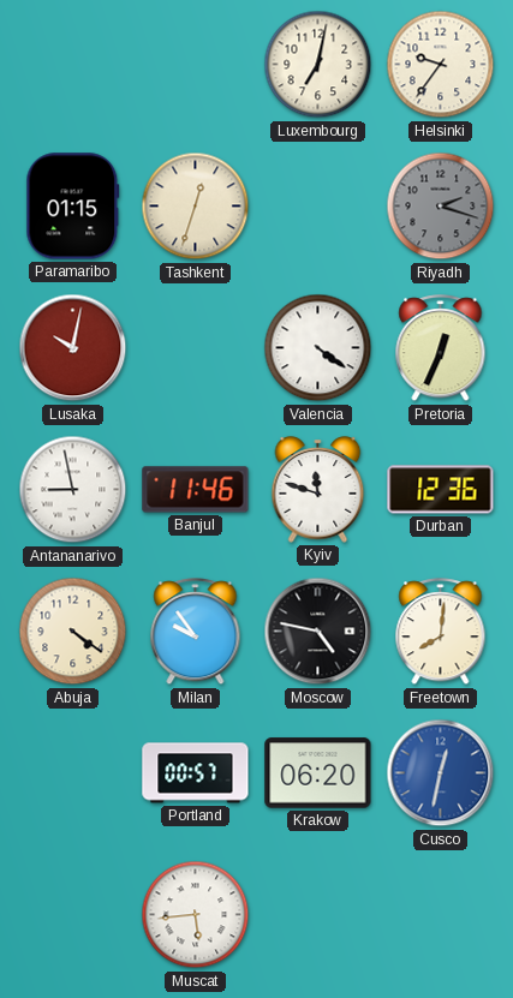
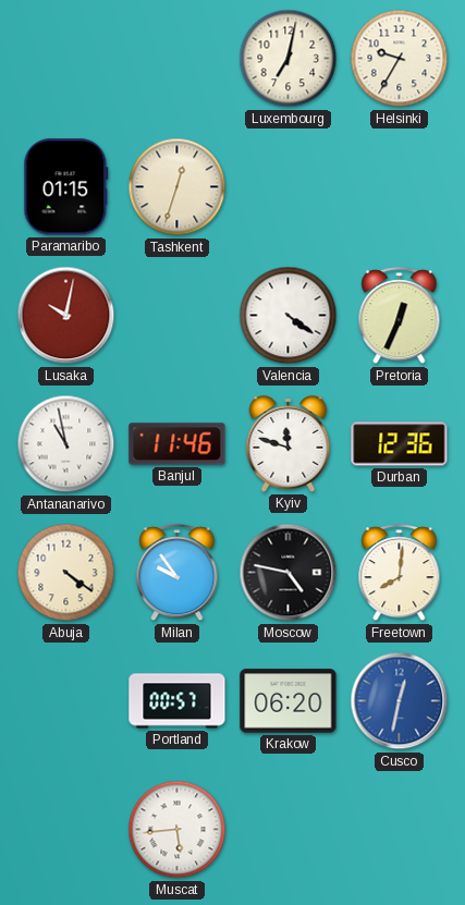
Helsinki: 9:36 -> 9:35
Riyadh: 2:18 -> none
Antananarivo: 8:58 -> 10:58
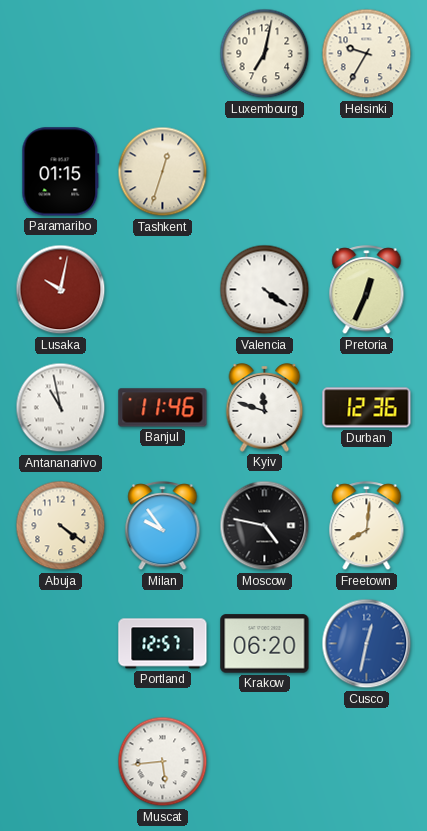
Portland: 00:57 -> 12:57
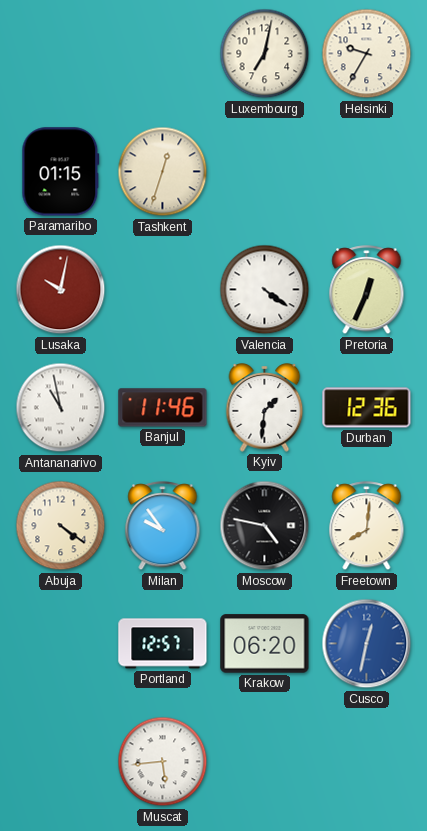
Kyiv: 11:48 -> 1:31
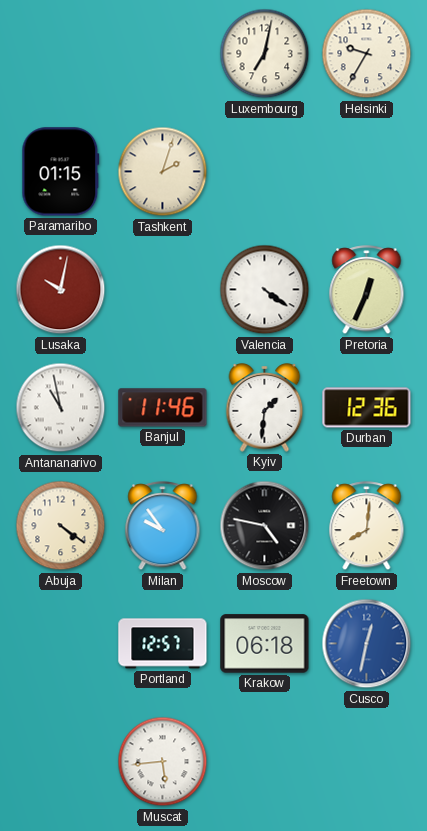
Tashkent: 12:33 -> 2:03
Krakow: 06:20 -> 06:18
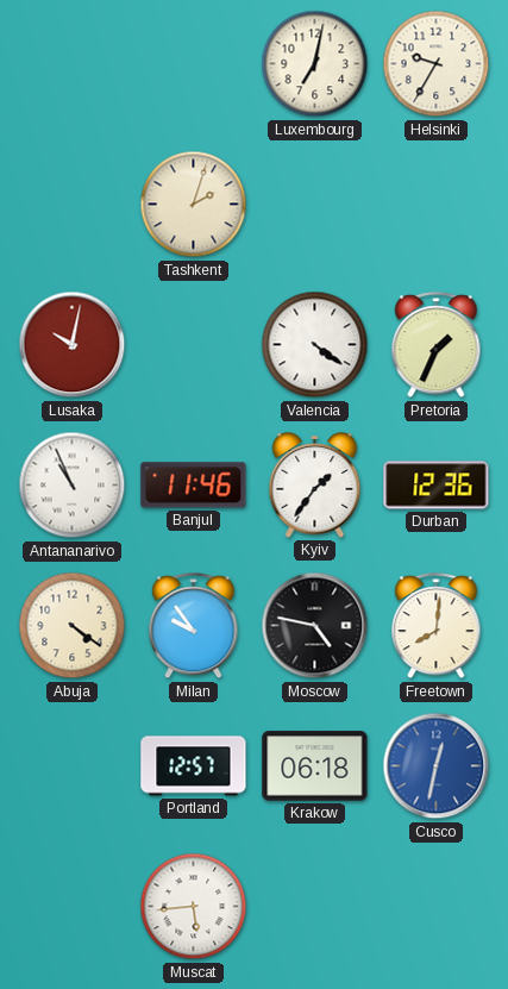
Paramaribo: 01:15 -> none
Pretoria: 12:34 -> 1:34
Antananarivo: 10:58 -> 10:56
Kyiv: 1:31 -> 1:36
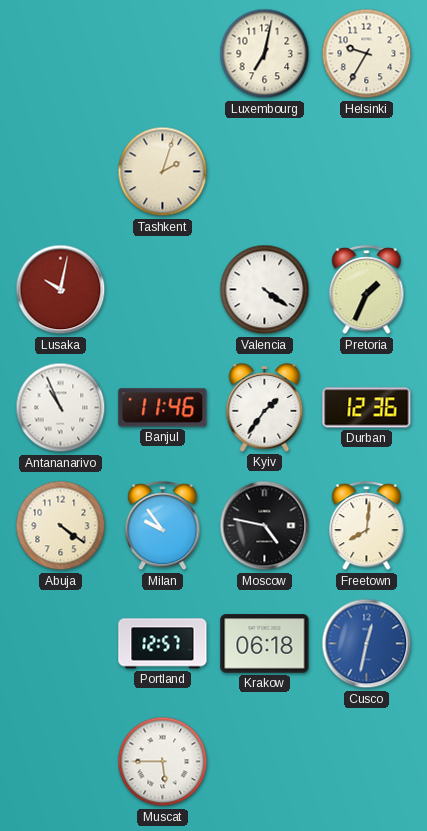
Muscat: 5:44 -> 5:45
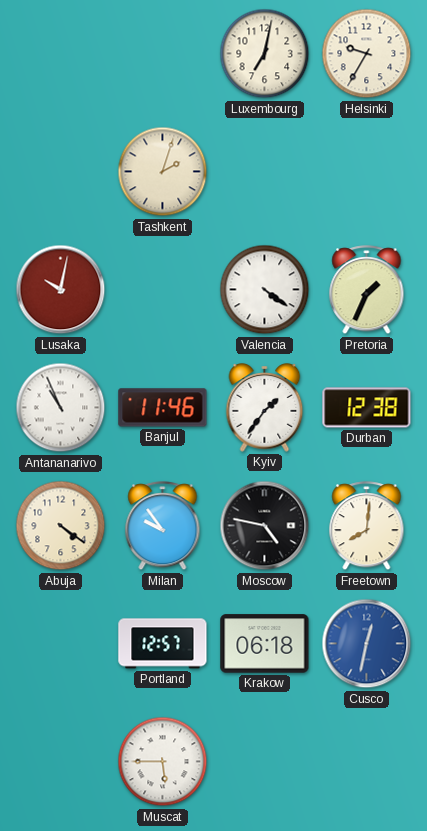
Durban: 12:36 -> 12:38
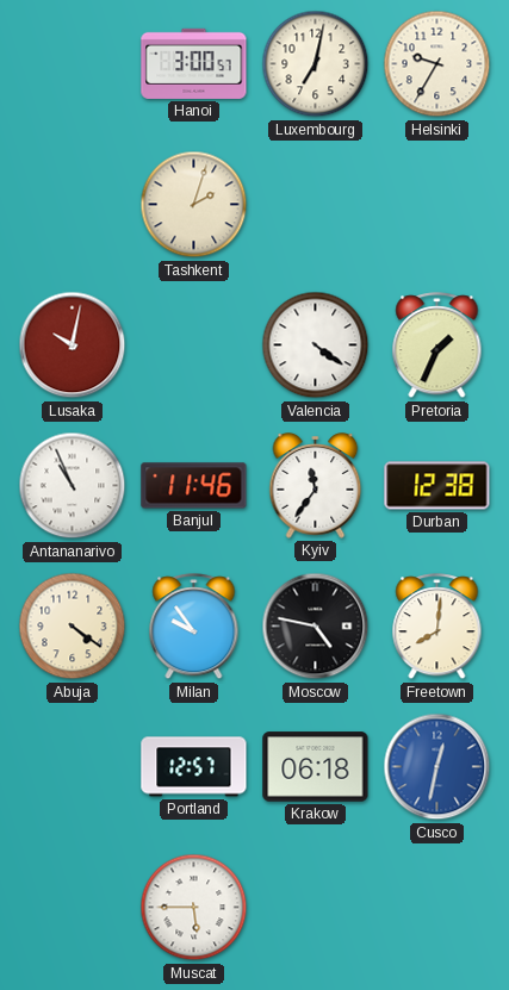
Hanoi: none -> 3:00
Kyiv: 1:36 -> 11:36
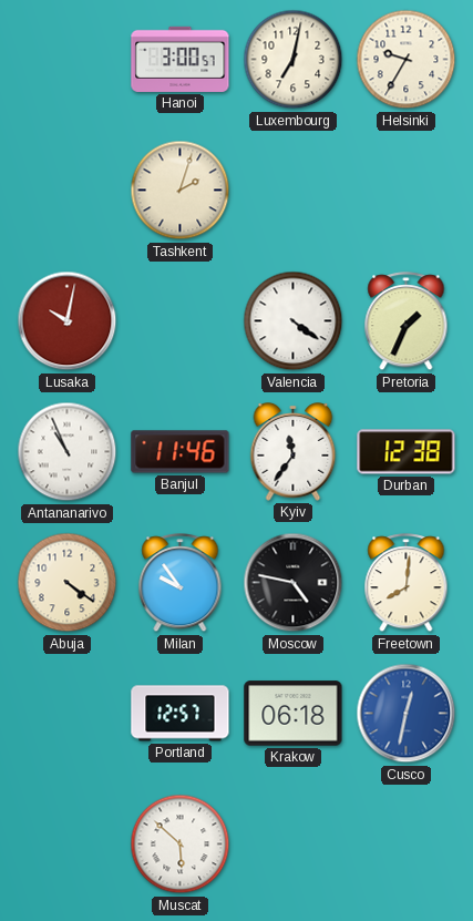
Muscat: 5:45 -> 5:52
